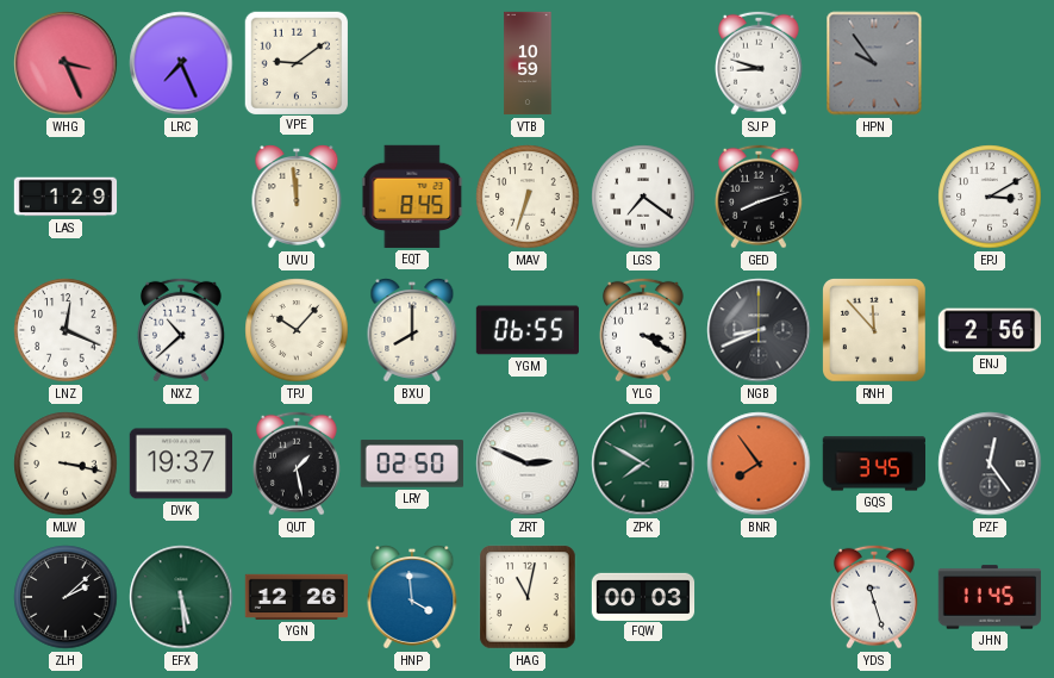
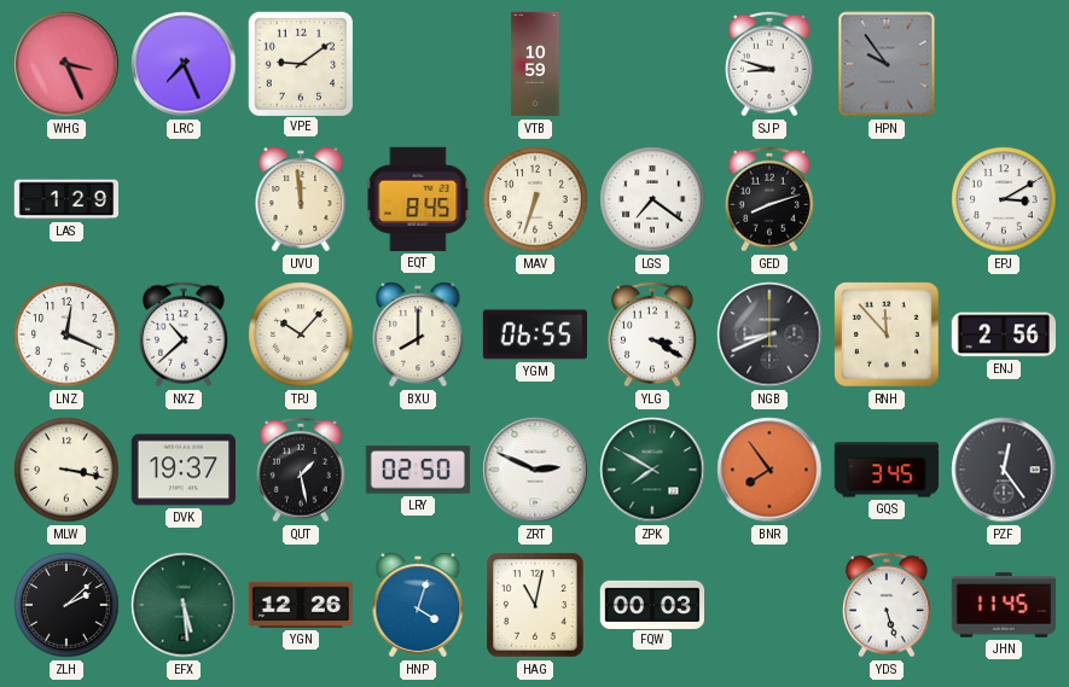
HNP: 3:59 -> 4:03
YDS: 11:27 -> 5:27
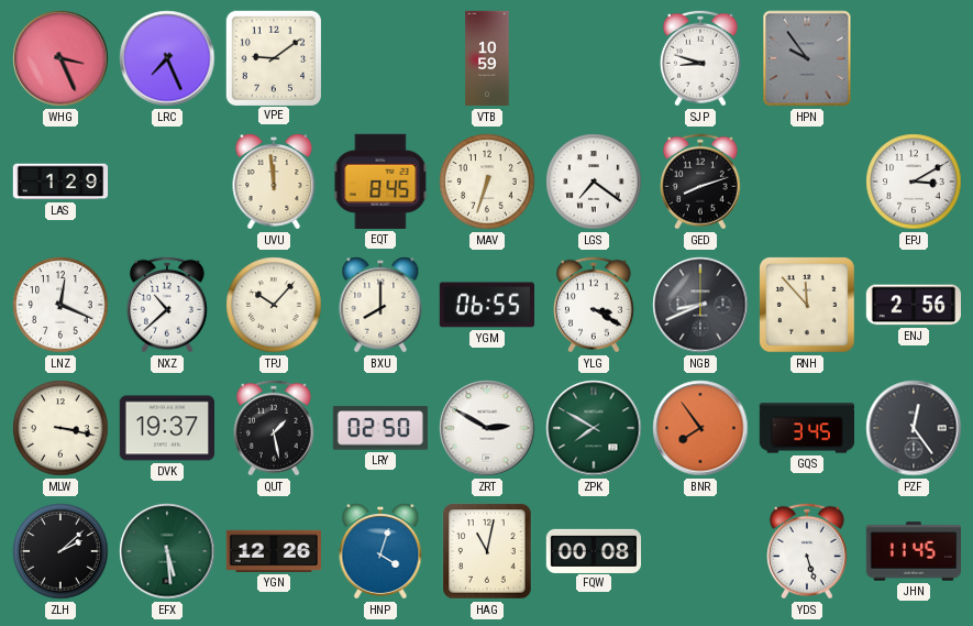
ZRT: 2:49 -> 2:50
FQW: 00:03 -> 00:08
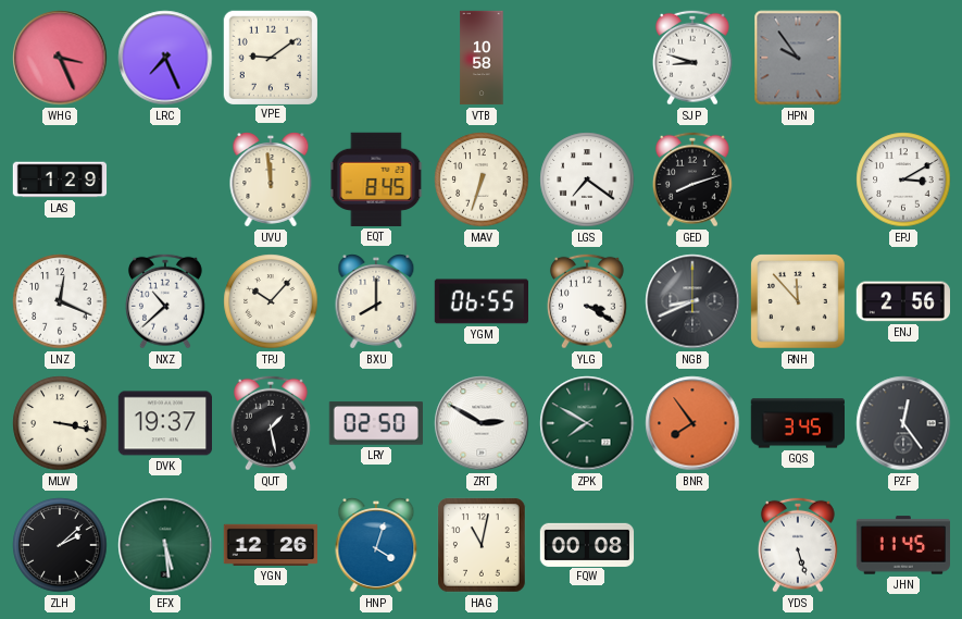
VTB: 10:59 -> 10:58
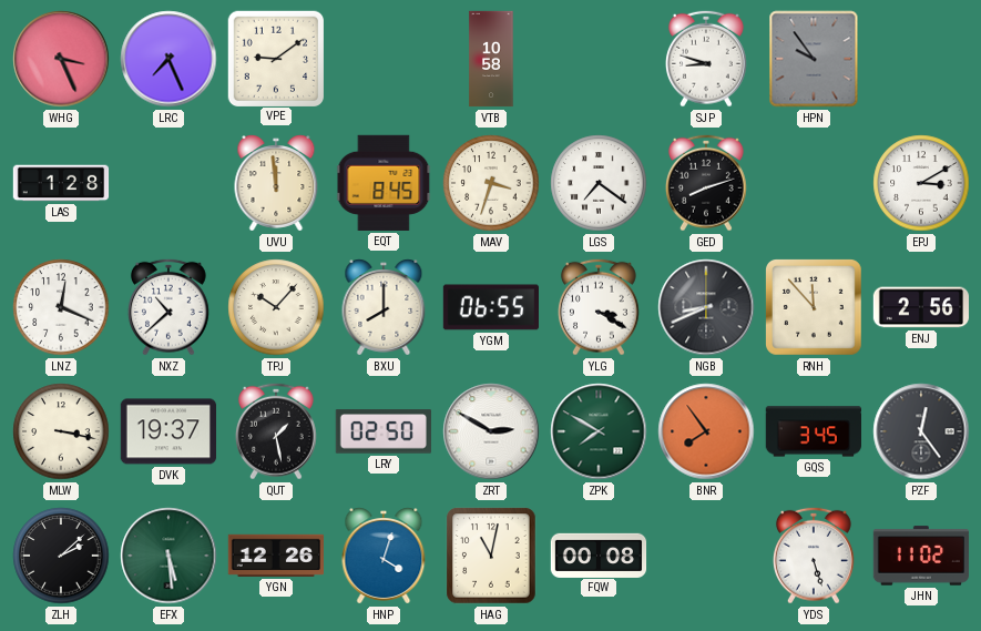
LAS: 1:29 -> 1:28
MAV: 6:33 -> 3:33
JHN: 11:45 -> 11:02
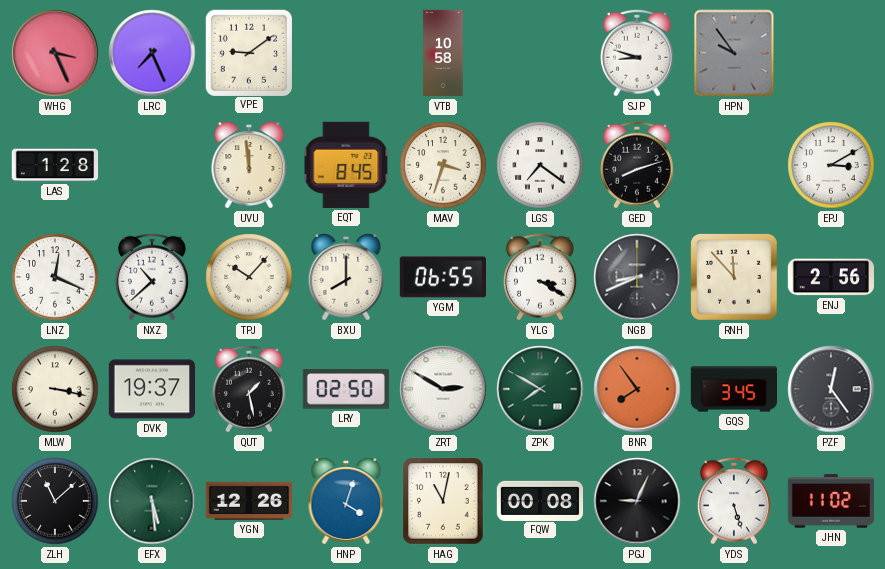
ZLH: 2:08 -> 11:08
PGJ: none -> 9:04
